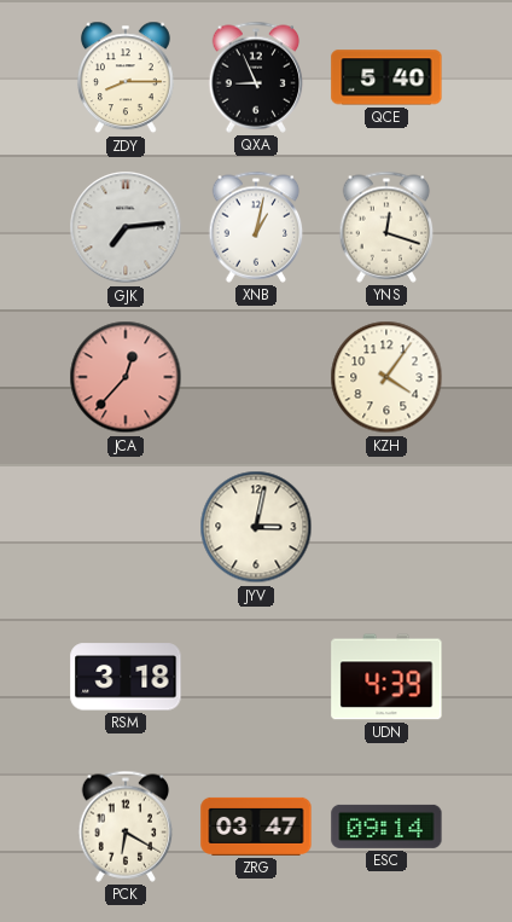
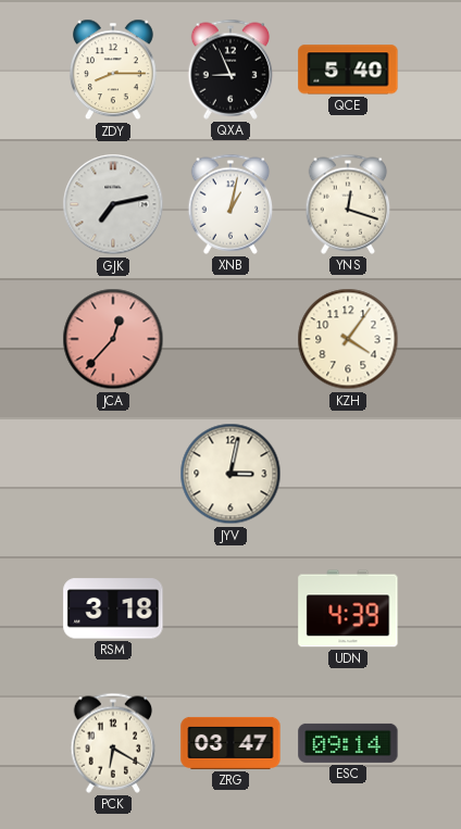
GJK: 7:14 -> 7:13
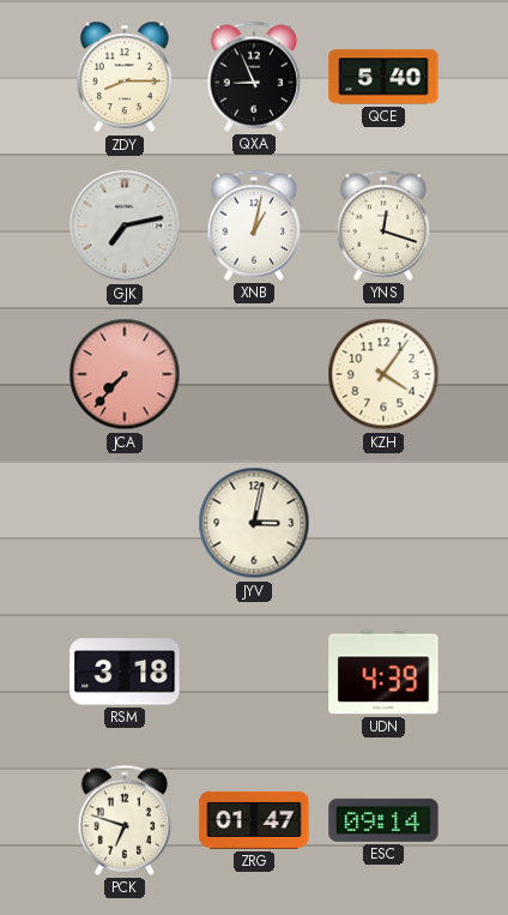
JCA: 12:37 -> 7:37
PCK: 6:20 -> 6:48
ZRG: 03:47 -> 01:47
